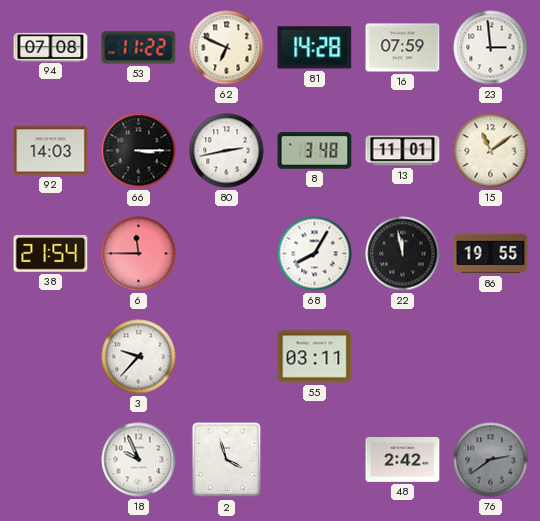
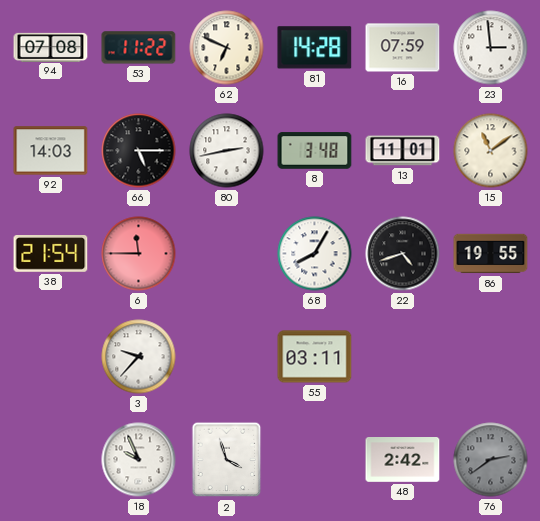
66: 3:15 -> 5:15
22: 11:58 -> 4:42
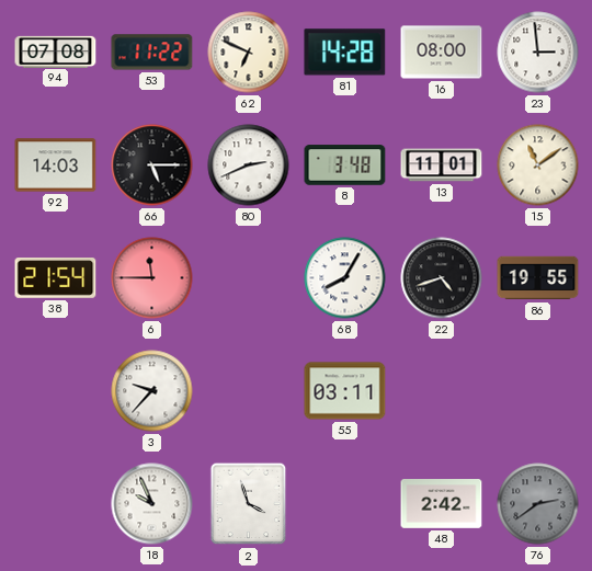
16: 07:59 -> 08:00
80: 2:43 -> 2:41
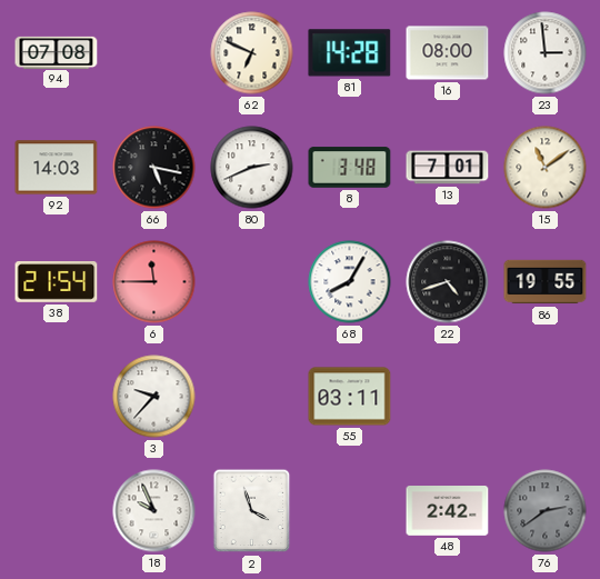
53: 11:22 -> none
66: 5:15 -> 5:17
13: 11:01 -> 7:01
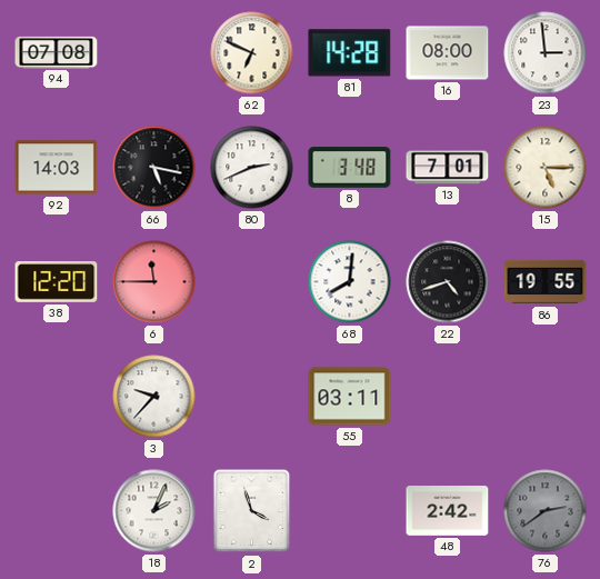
15: 11:09 -> 5:15
38: 21:54 -> 12:20
68: 8:05 -> 8:01
18: 9:56 -> 2:04
